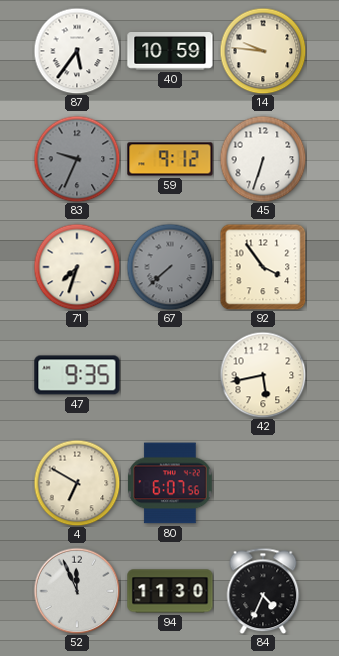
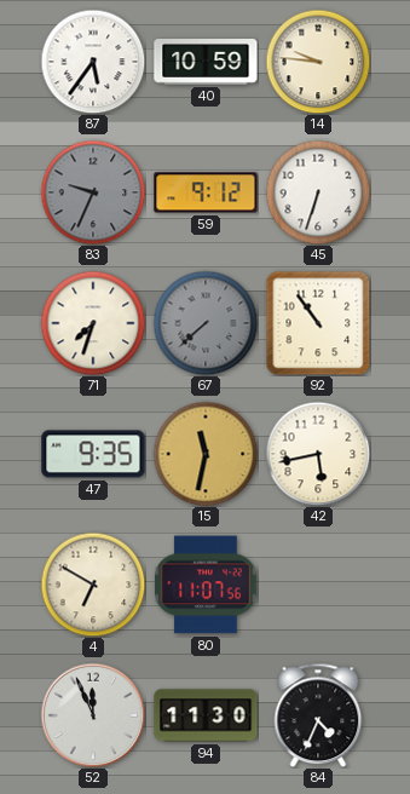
92: 3:54 -> 10:54
15: none -> 11:32
80: 6:07 -> 11:07
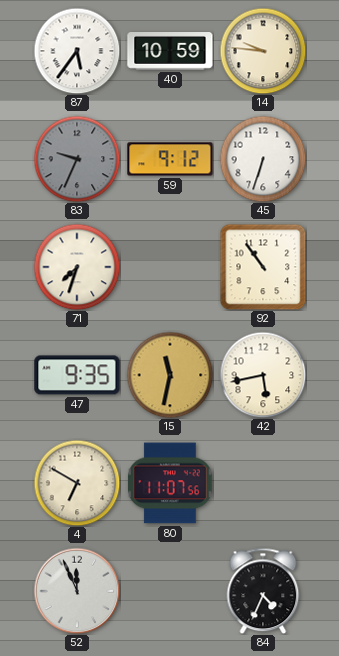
67: 7:38 -> none
94: 11:30 -> none
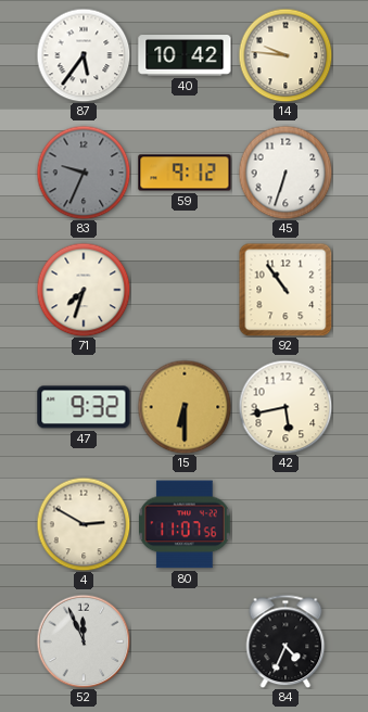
40: 10:59 -> 10:42
47: 9:35 -> 9:32
15: 11:32 -> 6:30
4: 6:50 -> 2:50
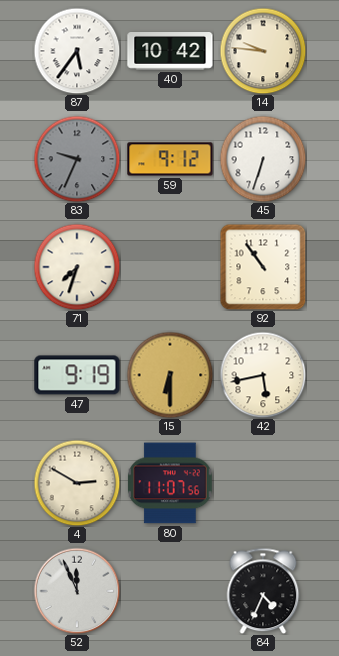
47: 9:32 -> 9:19
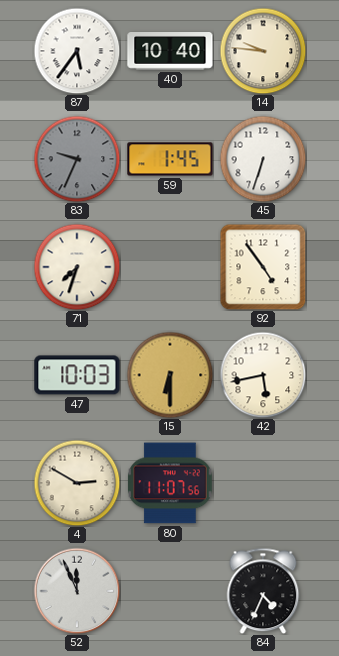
40: 10:42 -> 10:40
59: 9:12 -> 1:45
92: 10:54 -> 4:54
47: 9:19 -> 10:03
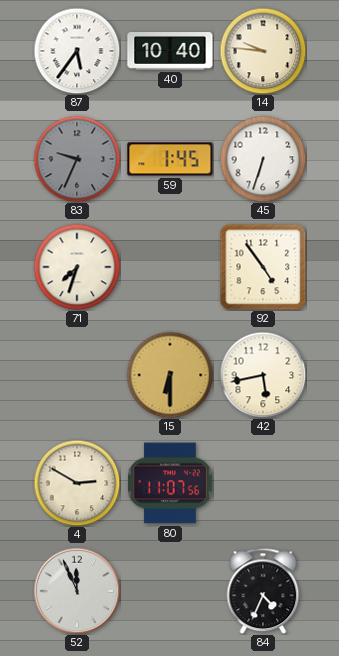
47: 10:03 -> none
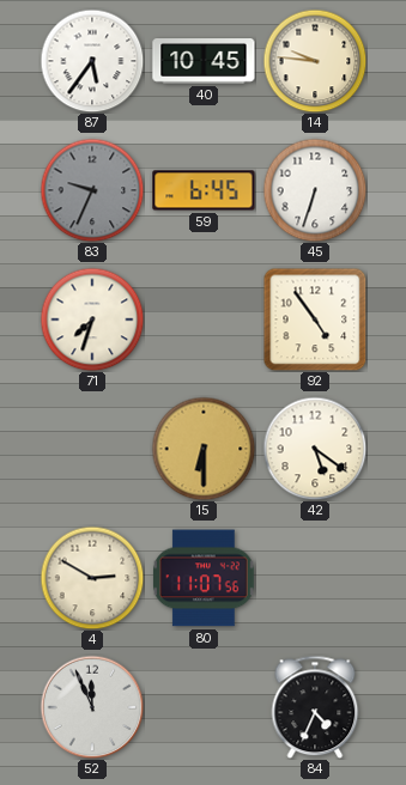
40: 10:40 -> 10:45
59: 1:45 -> 6:45
42: 5:43 -> 5:21
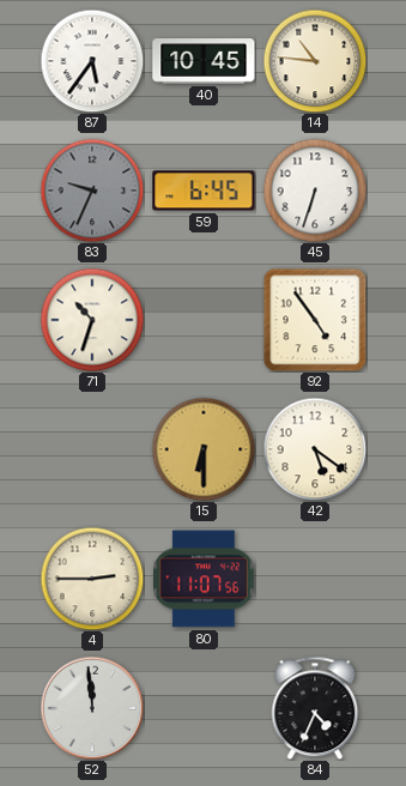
14: 9:46 -> 10:46
71: 7:33 -> 10:33
4: 2:50 -> 2:45
52: 11:56 -> 11:59
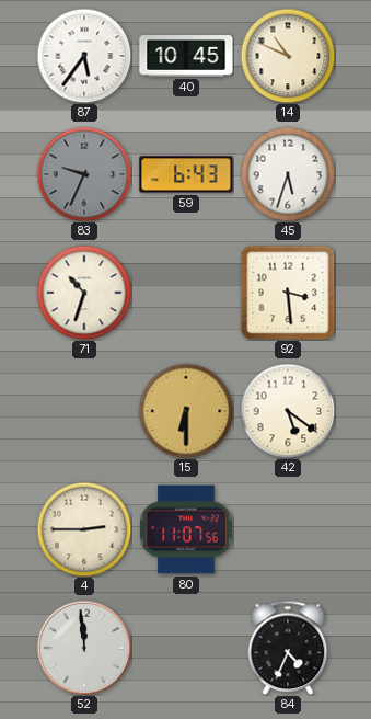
14: 10:46 -> 10:49
59: 6:45 -> 6:43
45: 6:33 -> 5:33
92: 4:54 -> 3:29
